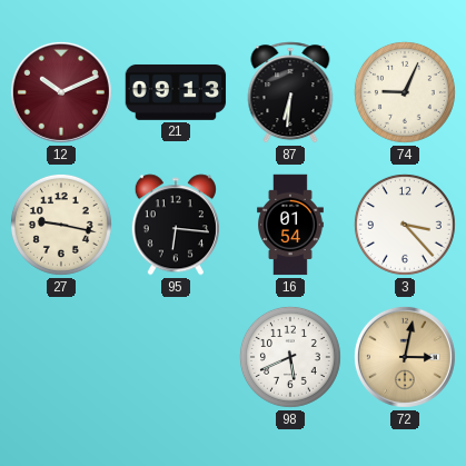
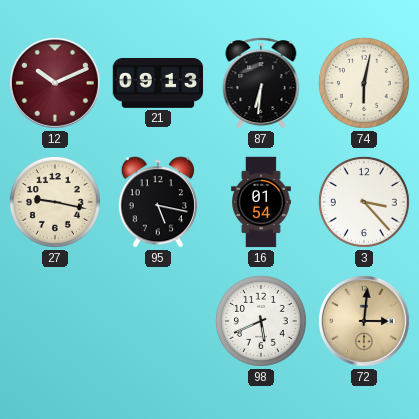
74: 9:04 -> 6:02
95: 6:16 -> 5:17
72: 3:02 -> 3:01
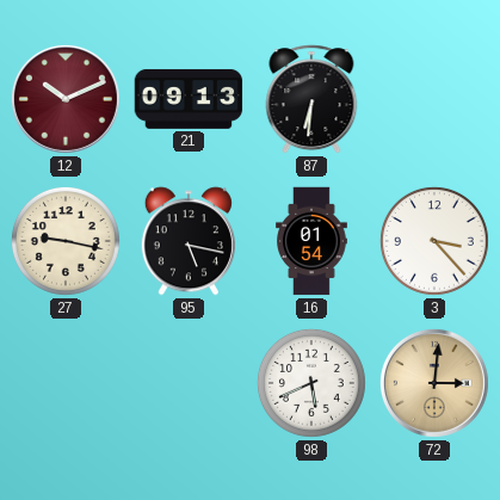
74: 6:02 -> none
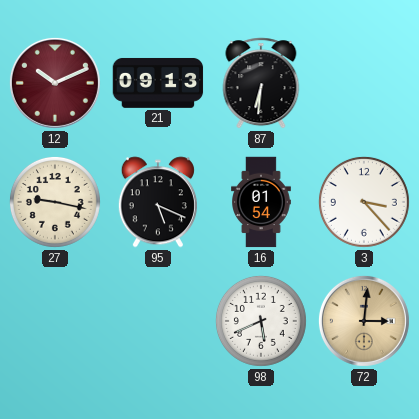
95: 5:17 -> 5:19
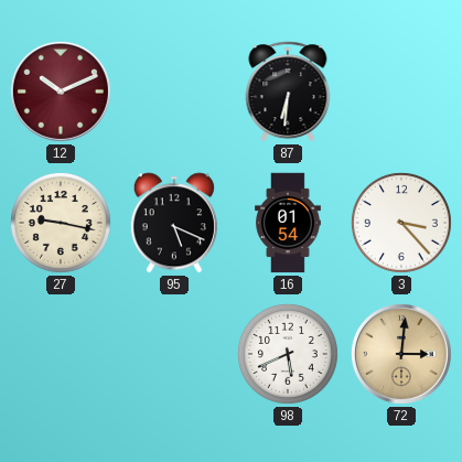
21: 09:13 -> none
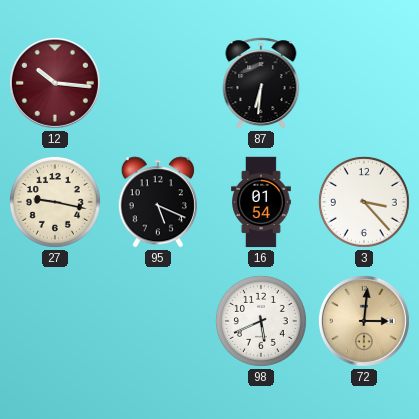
12: 10:11 -> 10:16
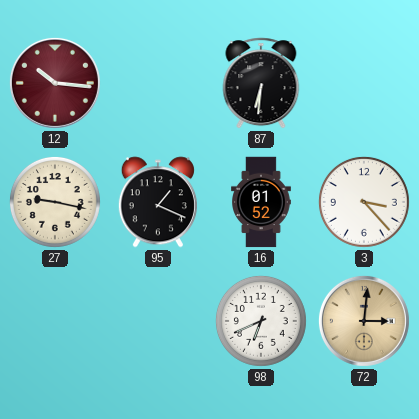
95: 5:19 -> 1:19
16: 01:54 -> 01:52
98: 5:41 -> 6:41
